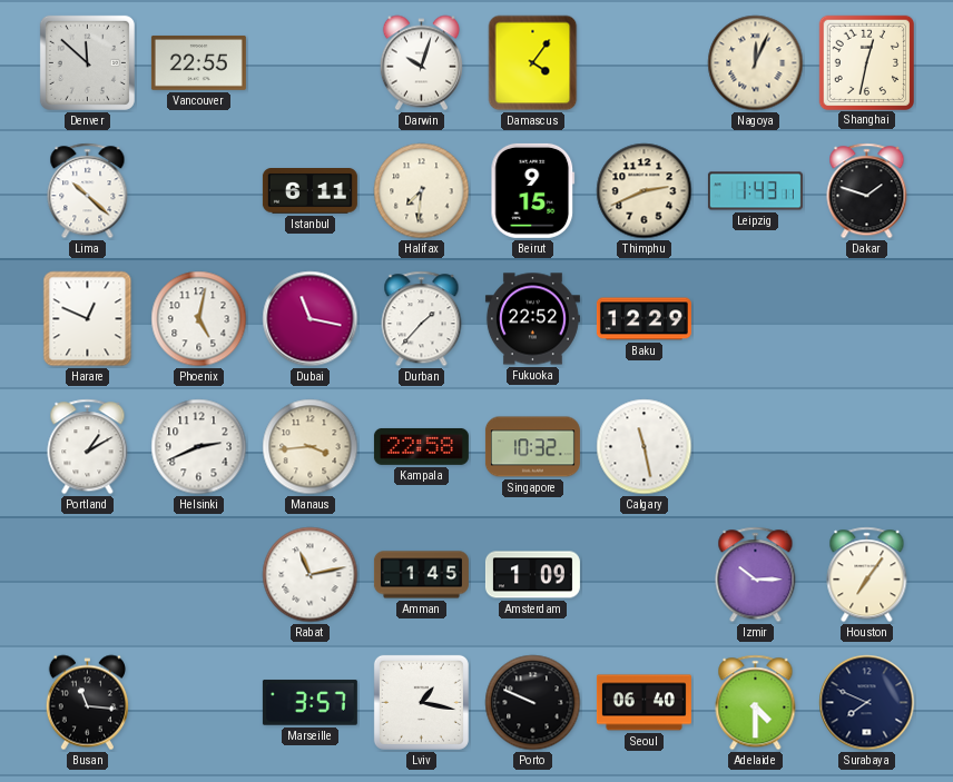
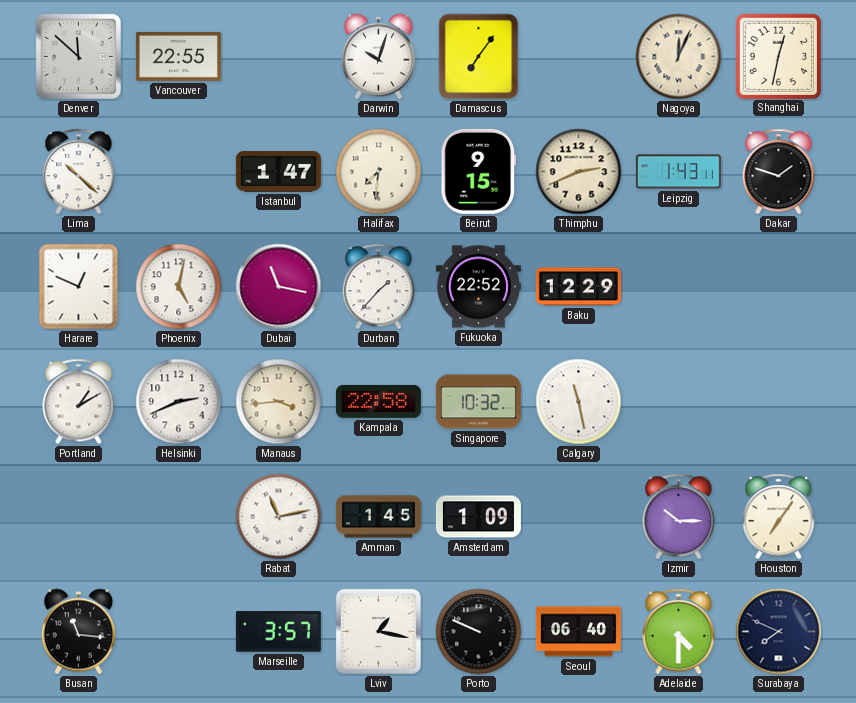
Damascus: 4:06 -> 7:06
Istanbul: 6:11 -> 1:47
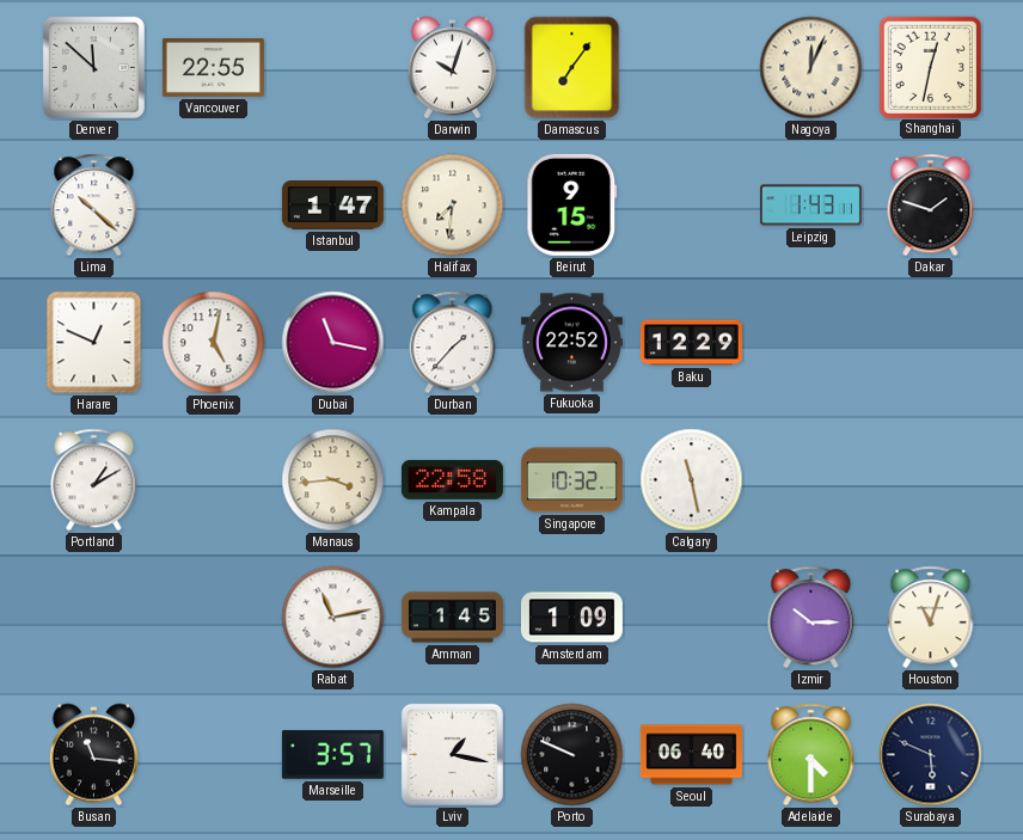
Thimphu: 2:41 -> none
Helsinki: 2:41 -> none
Houston: 7:06 -> 11:03
Surabaya: 7:49 -> 5:49
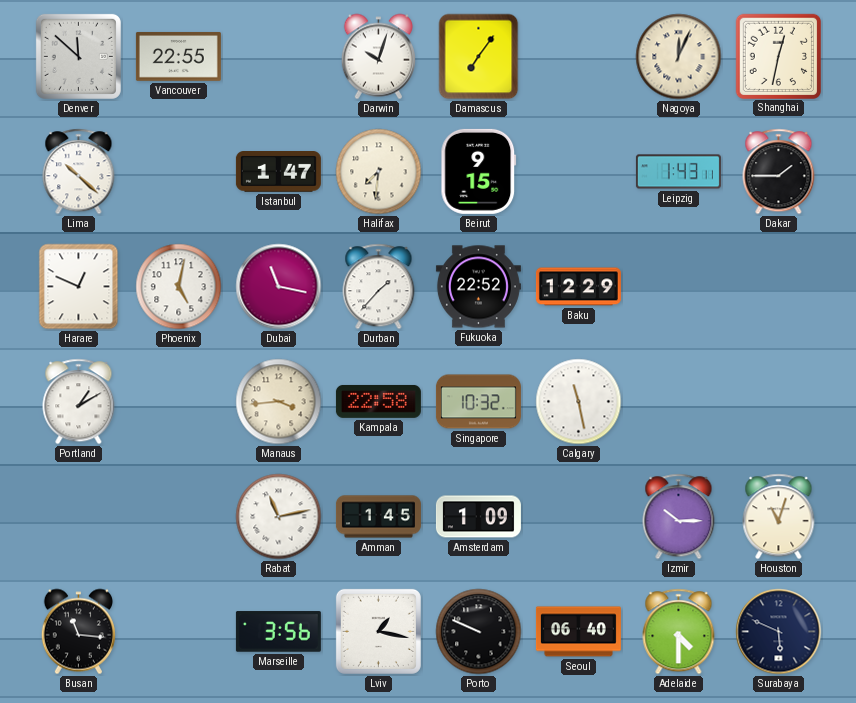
Dakar: 1:48 -> 1:45
Marseille: 3:57 -> 3:56
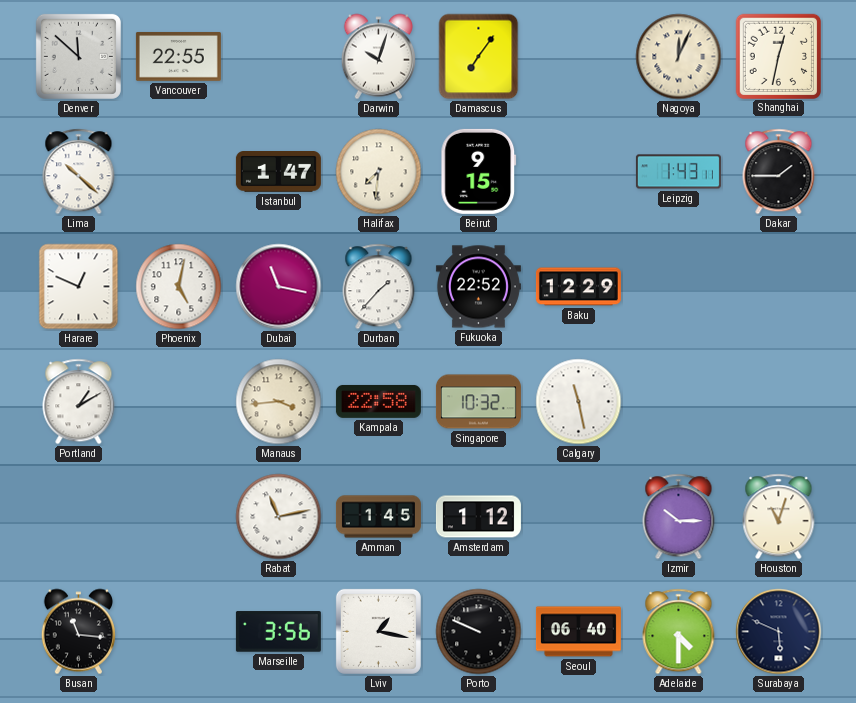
Amsterdam: 1:09 -> 1:12
